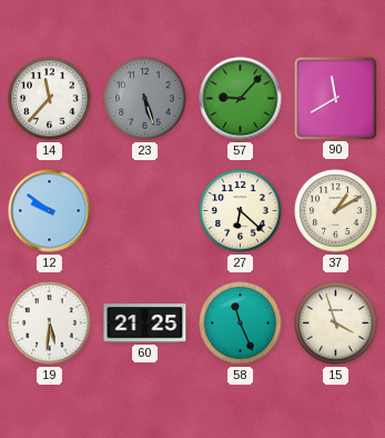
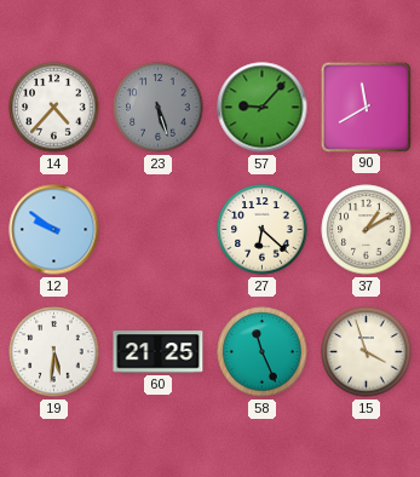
14: 11:37 -> 4:37
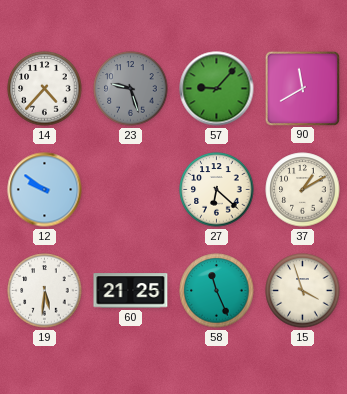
23: 5:27 -> 9:27
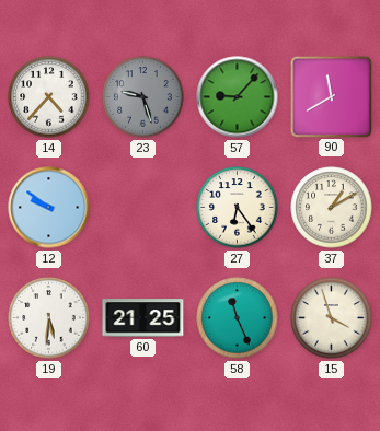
27: 6:22 -> 6:24
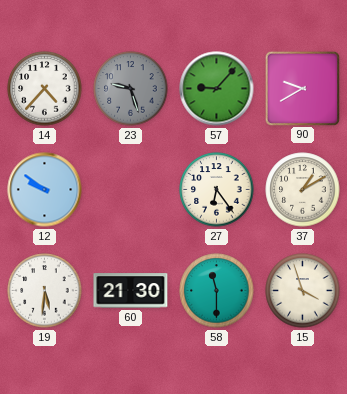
90: 11:40 -> 9:40
60: 21:25 -> 21:30
58: 11:26 -> 11:30
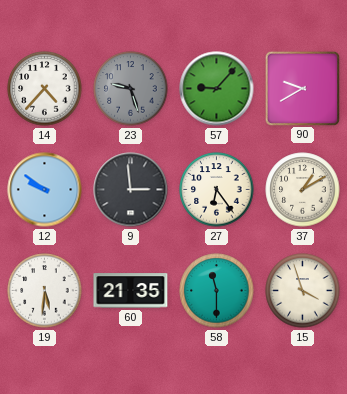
9: none -> 2:59
60: 21:30 -> 21:35
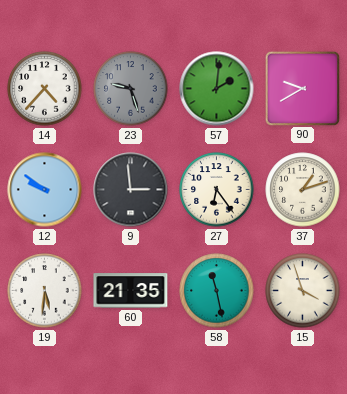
57: 9:07 -> 2:01
37: 1:10 -> 1:12
58: 11:30 -> 11:28
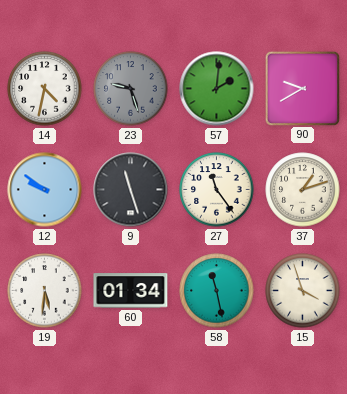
14: 4:37 -> 4:32
9: 2:59 -> 11:27
27: 6:24 -> 11:24
60: 21:35 -> 01:34
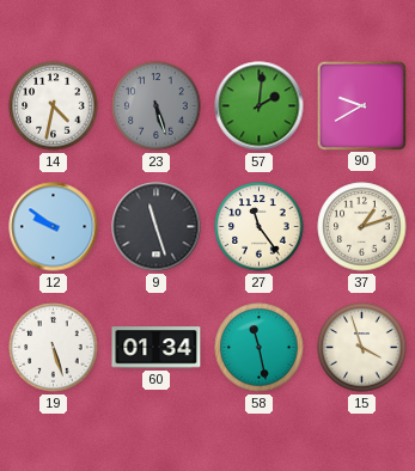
23: 9:27 -> 5:27
19: 5:31 -> 5:27
